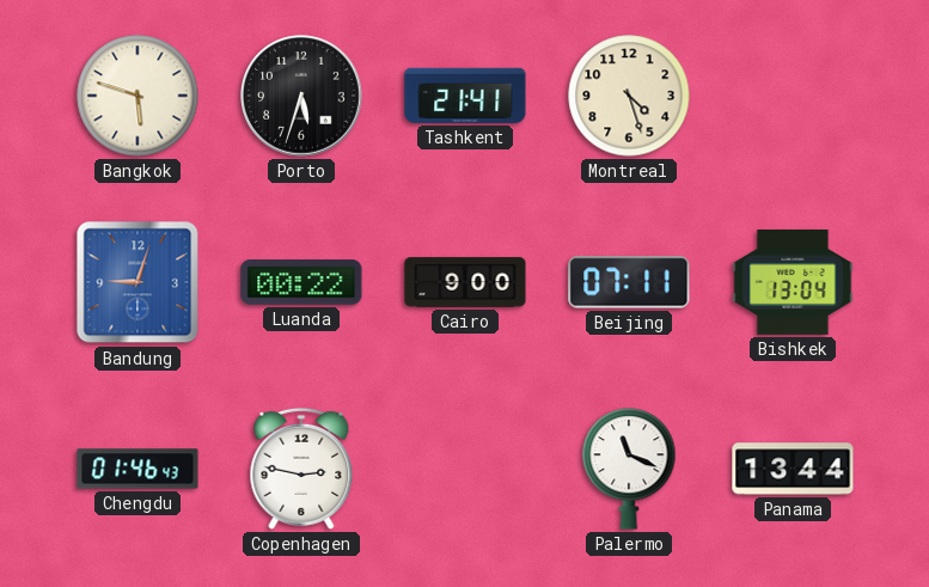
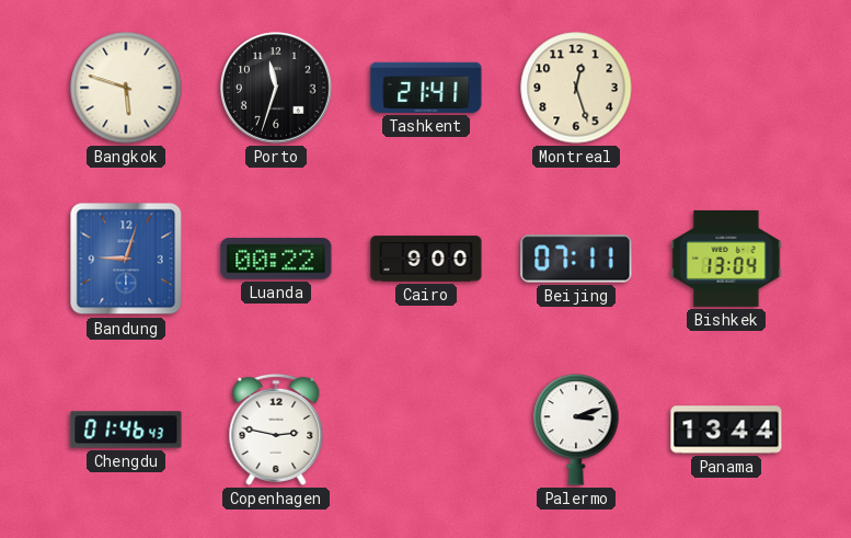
Porto: 5:33 -> 11:33
Montreal: 4:27 -> 12:27
Palermo: 11:19 -> 3:12
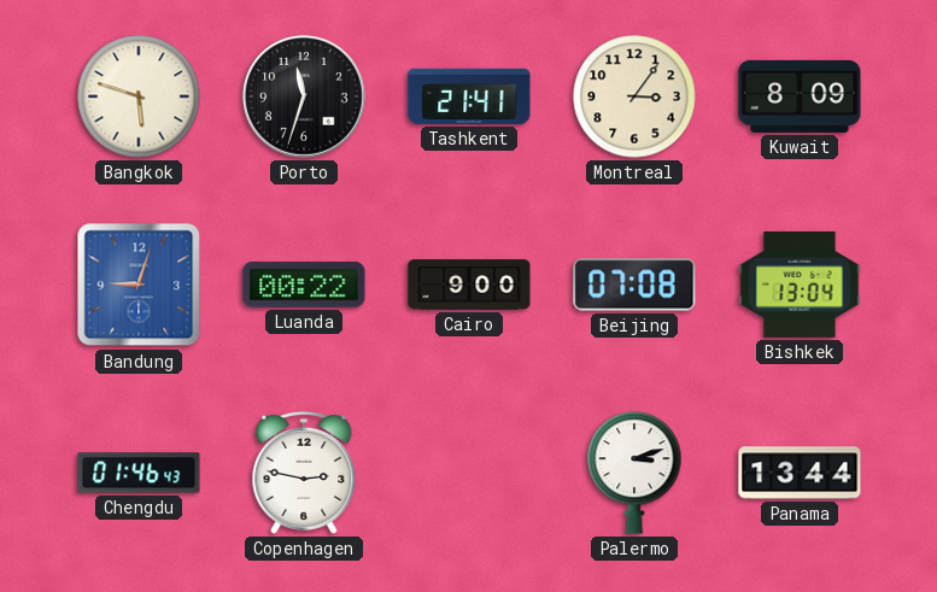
Montreal: 12:27 -> 3:06
Kuwait: none -> 8:09
Beijing: 07:11 -> 07:08
